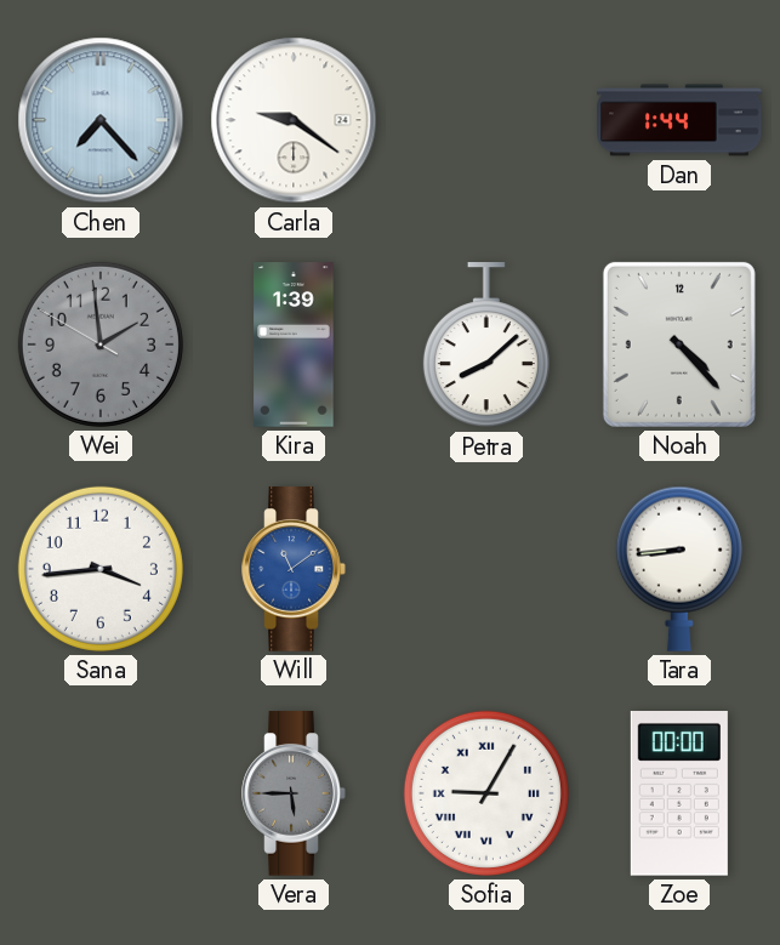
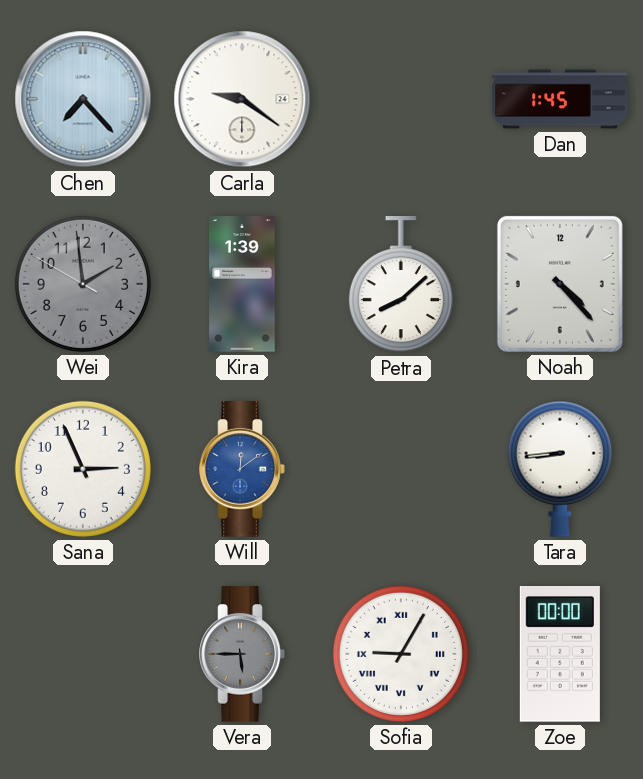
Dan: 1:44 -> 1:45
Sana: 3:44 -> 2:56
Will: 11:09 -> 12:09
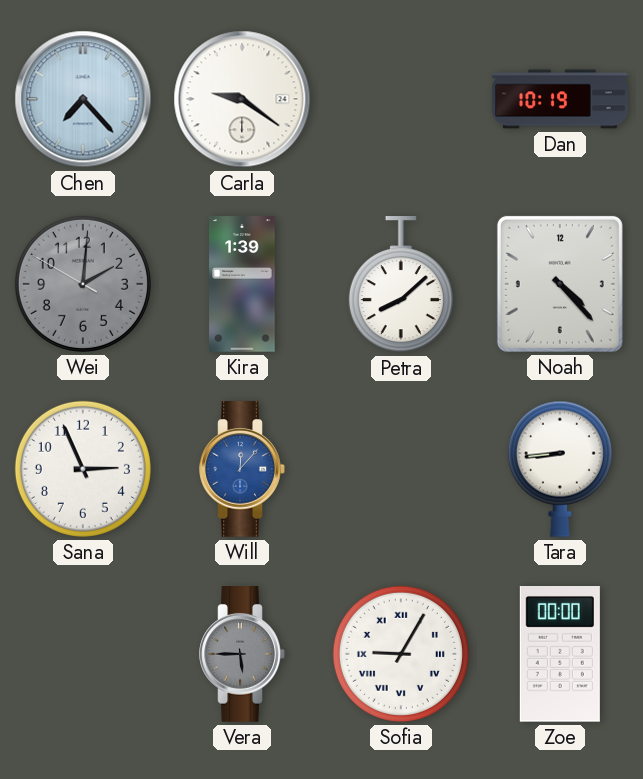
Dan: 1:45 -> 10:19
Wei: 1:58 -> 2:00
Will: 12:09 -> 12:07
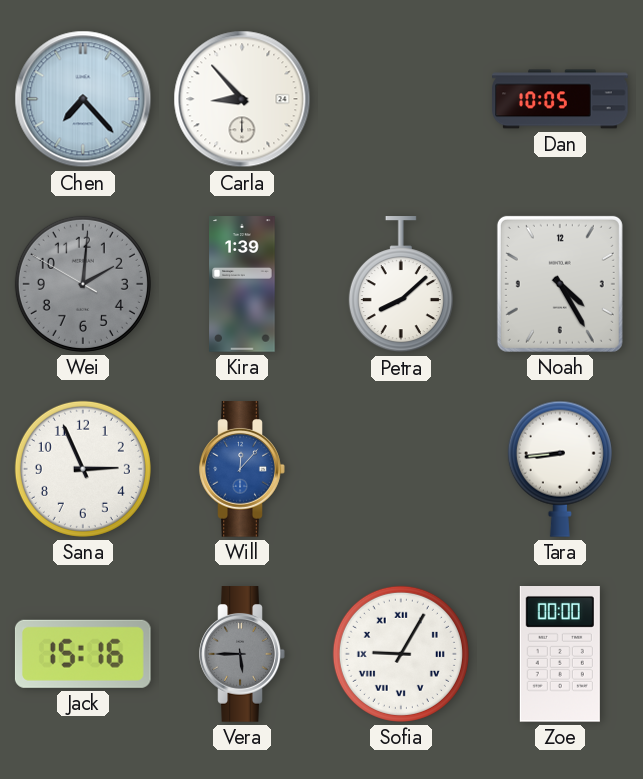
Carla: 9:21 -> 8:53
Dan: 10:19 -> 10:05
Noah: 4:23 -> 4:25
Jack: none -> 15:16
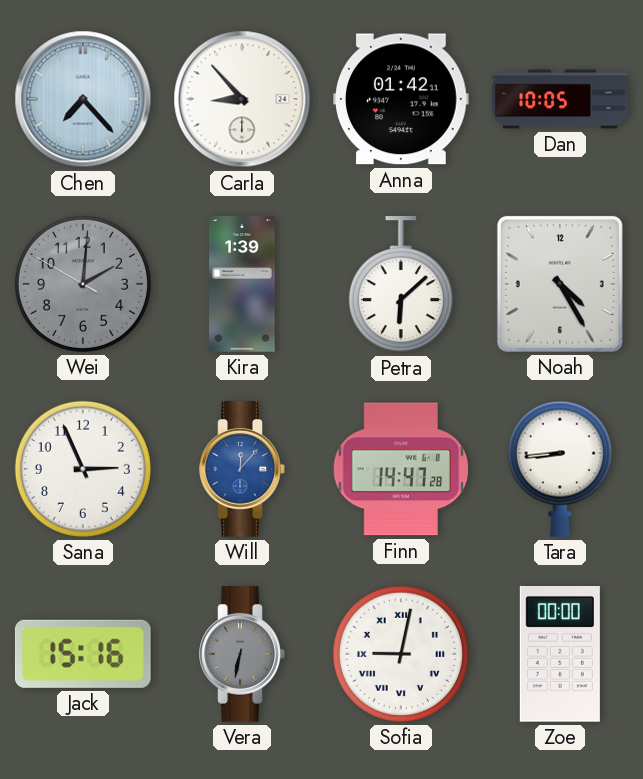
Anna: none -> 01:42
Petra: 8:08 -> 6:08
Finn: none -> 14:47
Vera: 5:45 -> 6:32
Sofia: 9:05 -> 9:02
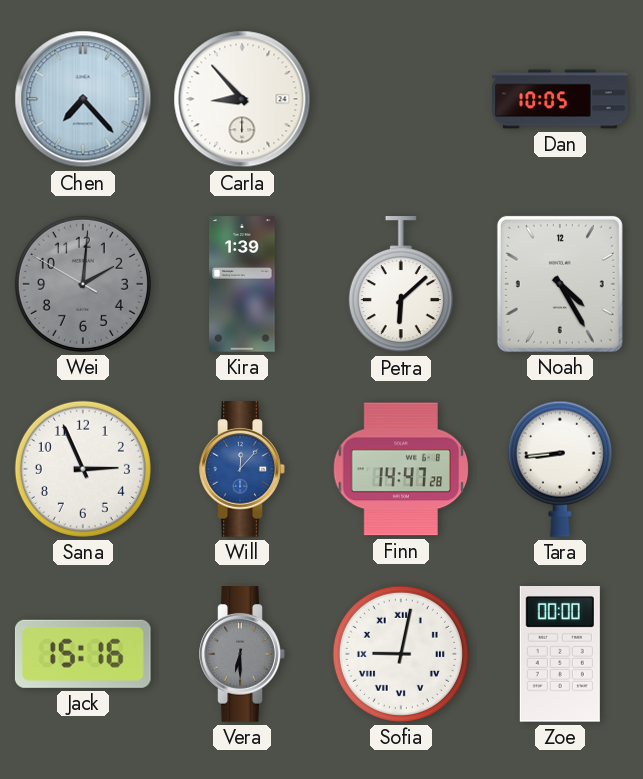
Anna: 01:42 -> none
Vera: 6:32 -> 6:30
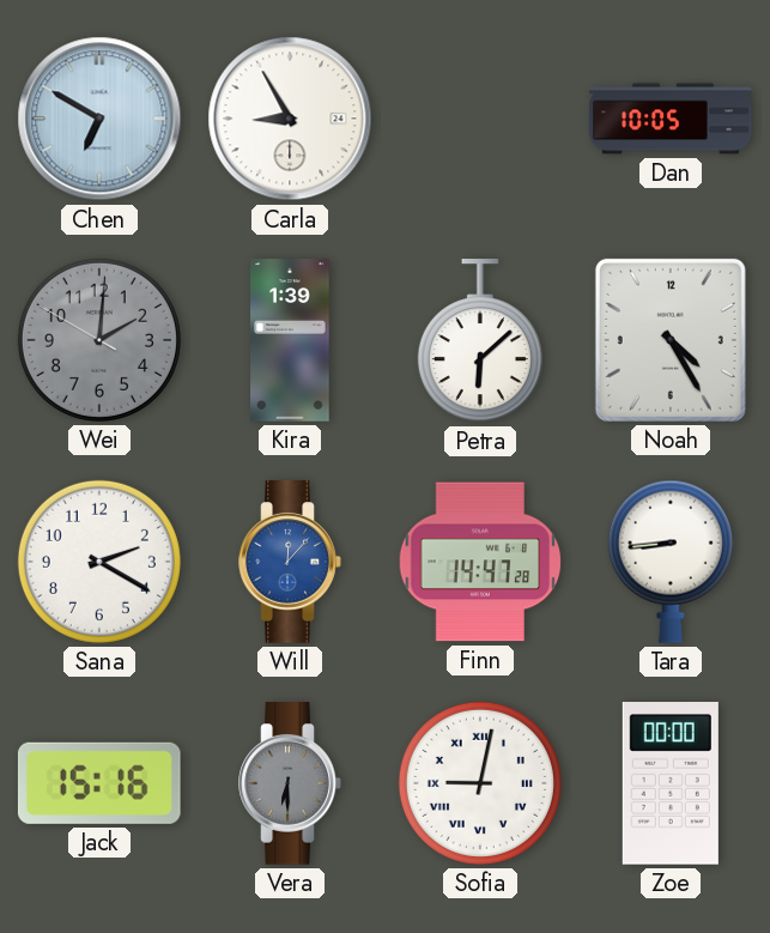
Chen: 7:23 -> 6:50
Carla: 8:53 -> 8:55
Sana: 2:56 -> 2:20
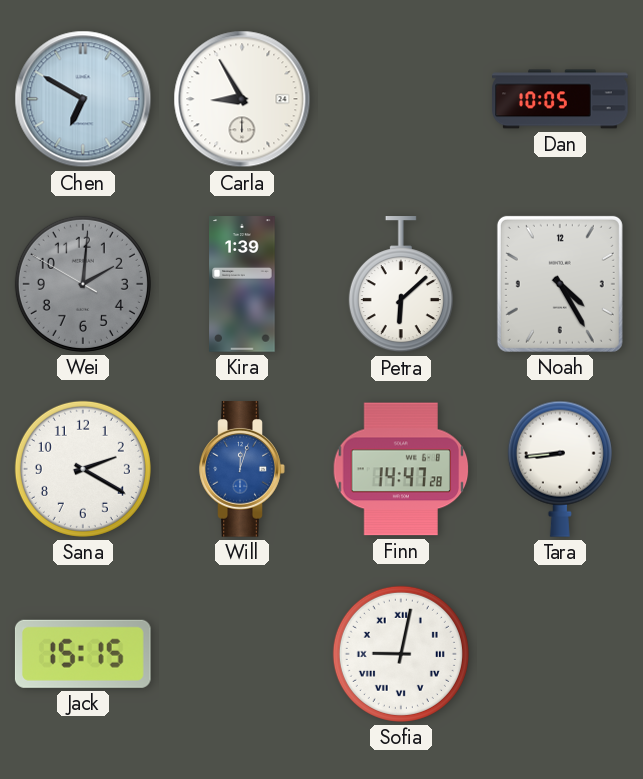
Will: 12:07 -> 12:03
Jack: 15:16 -> 15:15
Vera: 6:30 -> none
Zoe: 00:00 -> none
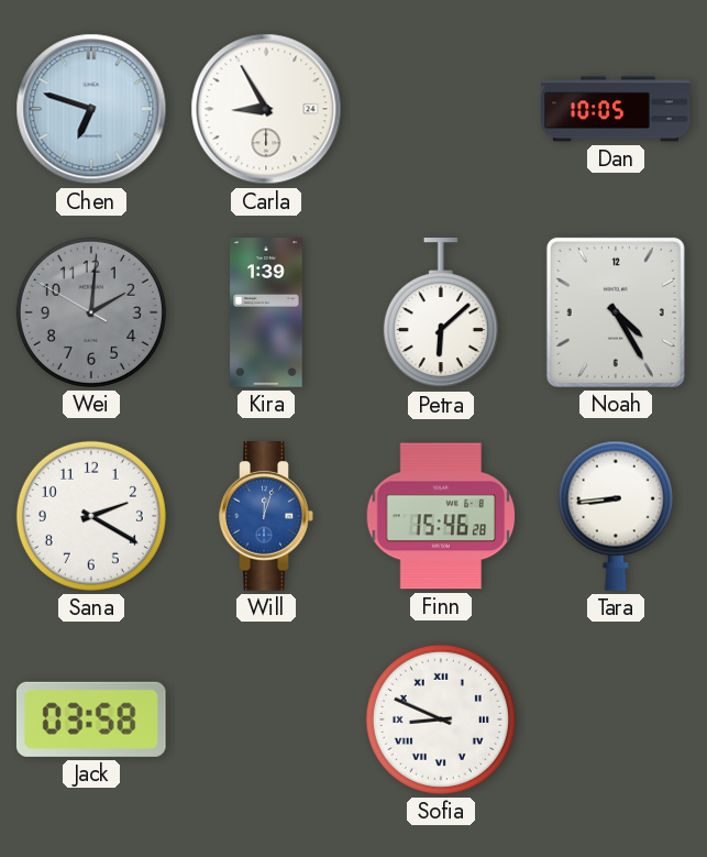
Chen: 6:50 -> 6:48
Finn: 14:47 -> 15:46
Jack: 15:15 -> 03:58
Sofia: 9:02 -> 8:49
